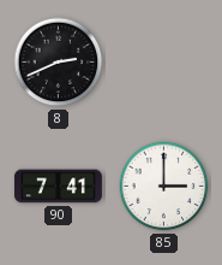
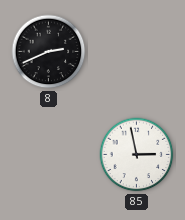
90: 7:41 -> none
85: 3:00 -> 2:58
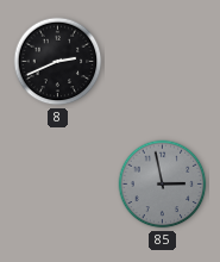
85 dial: white -> grey
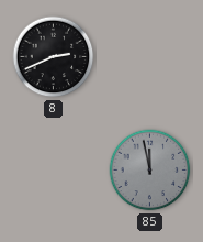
85: 2:58 -> 11:58
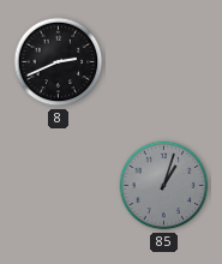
85: 11:58 -> 1:03
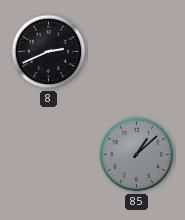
85: 1:03 -> 1:08
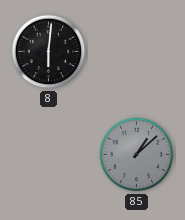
8: 2:41 -> 6:01
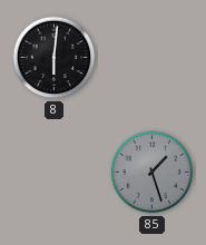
85: 1:08 -> 1:27
